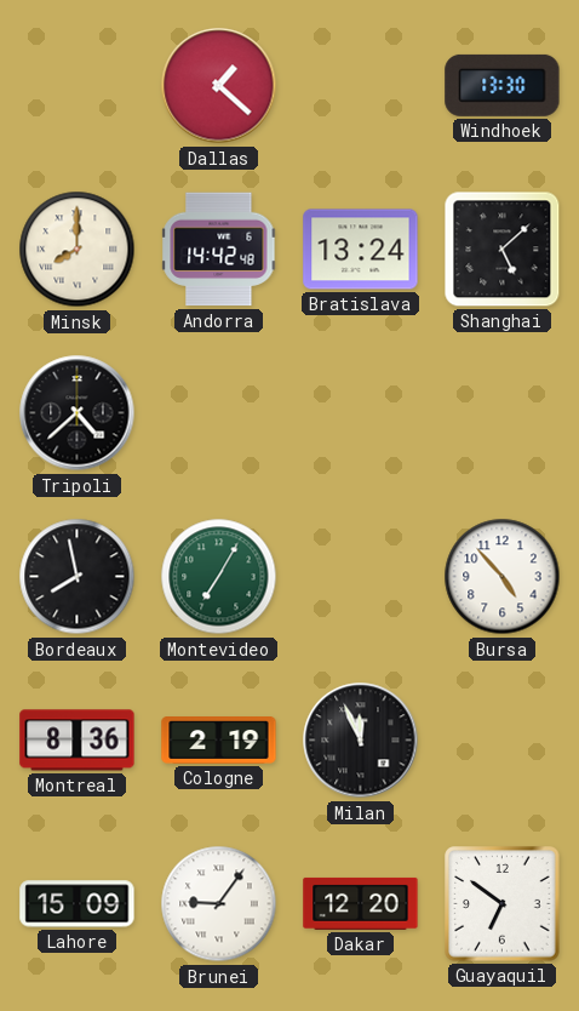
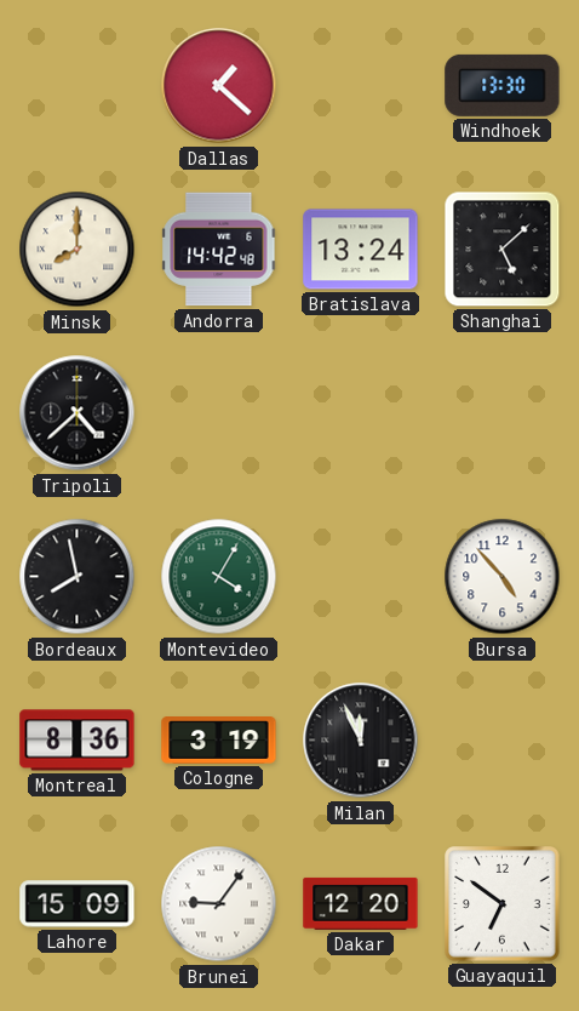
Montevideo: 7:05 -> 4:05
Cologne: 2:19 -> 3:19
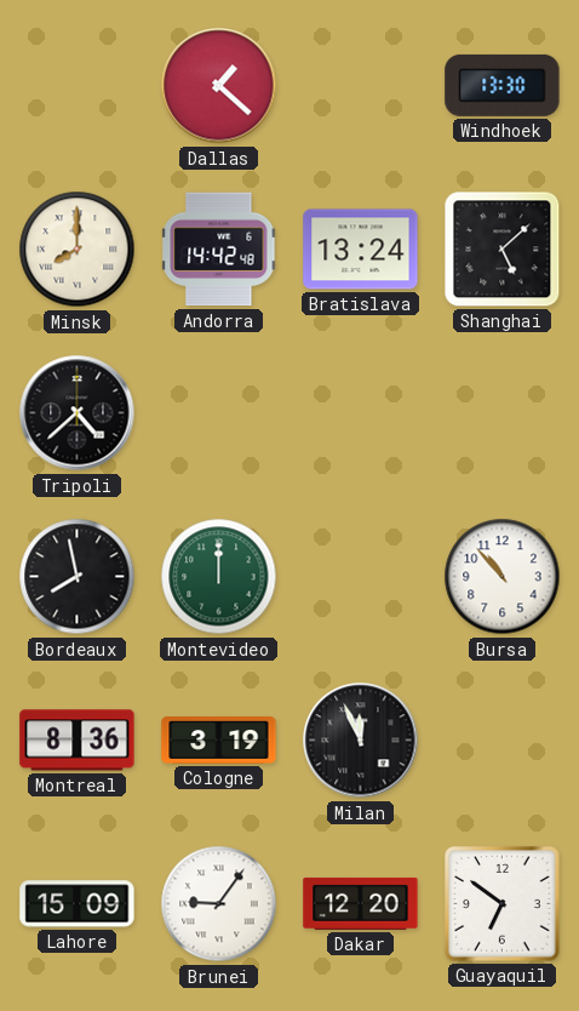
Montevideo: 4:05 -> 12:00
Bursa: 4:53 -> 10:53
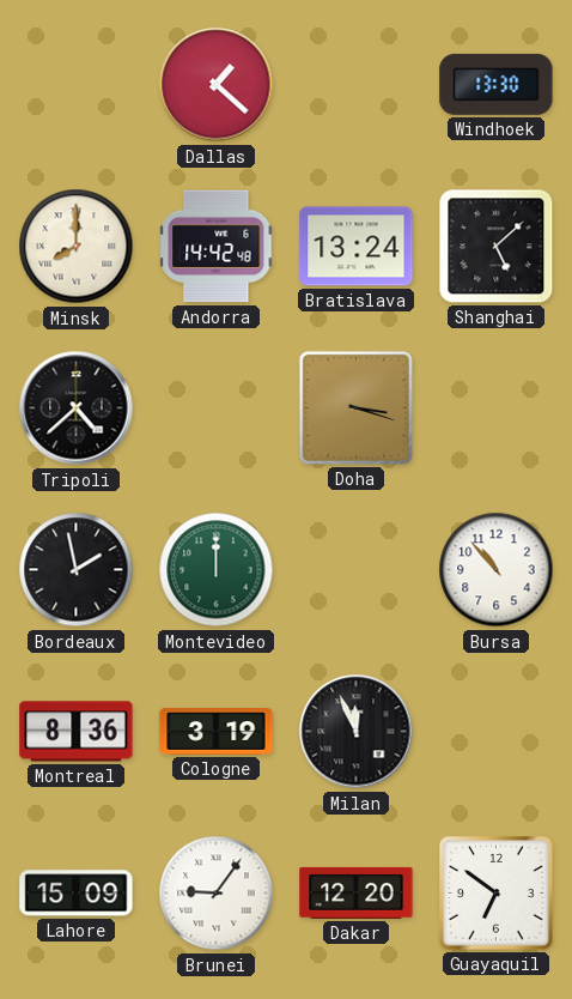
Doha: none -> 3:18
Bordeaux: 7:58 -> 1:58
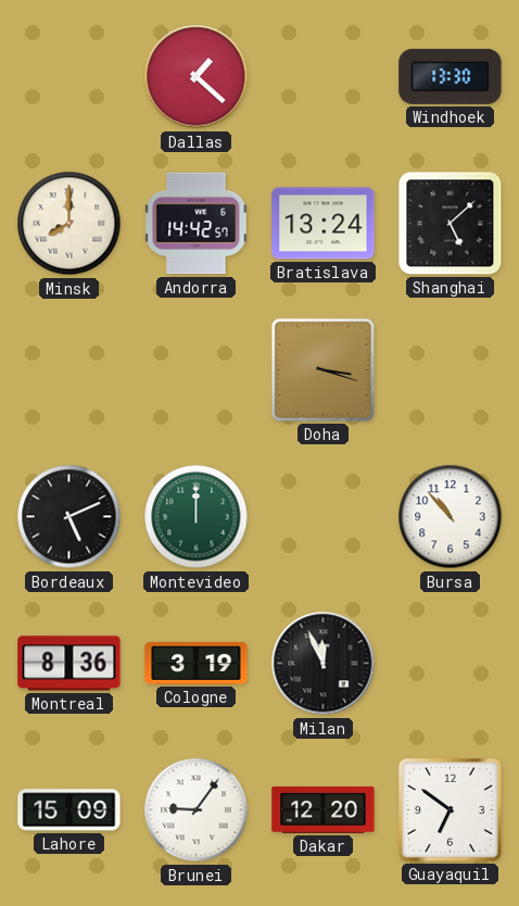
Andorra: 14:42:48 -> 14:42:57
Tripoli: 4:38 -> none
Bordeaux: 1:58 -> 5:11
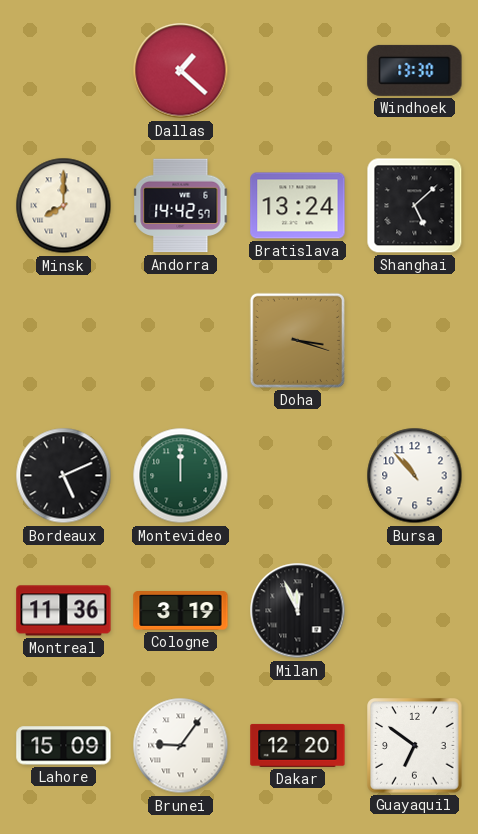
Montreal: 8:36 -> 11:36
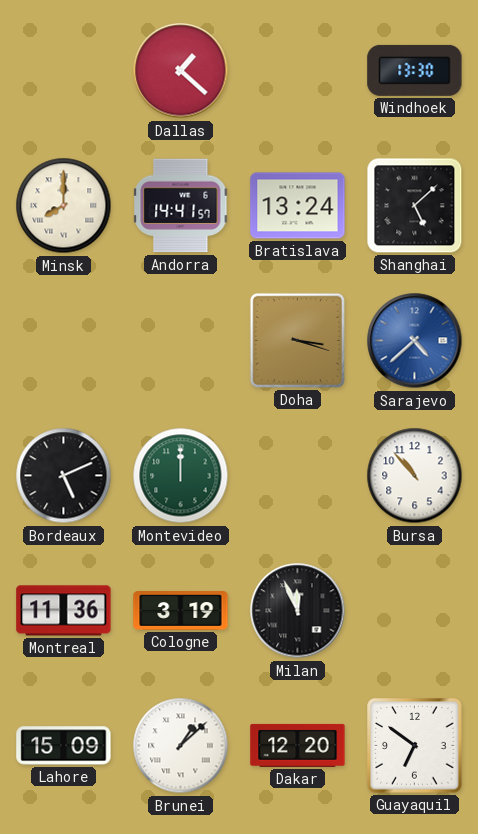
Andorra: 14:42 -> 14:41
Sarajevo: none -> 4:38
Brunei: 9:06 -> 1:08
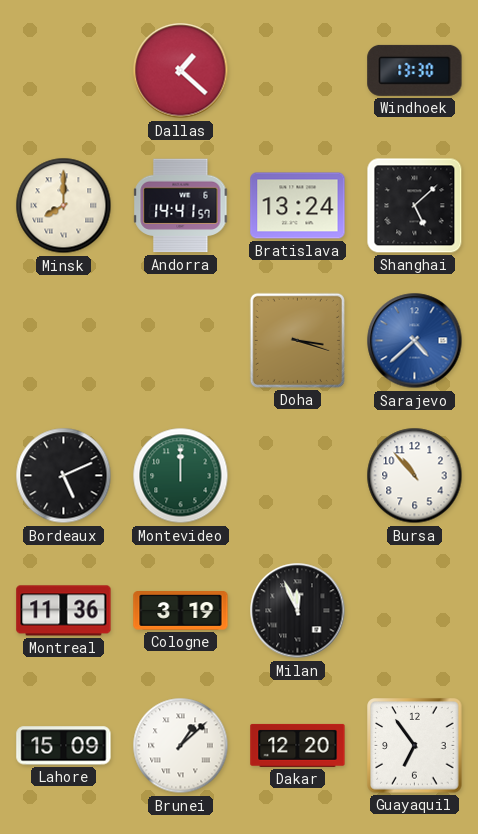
Guayaquil: 6:51 -> 6:54
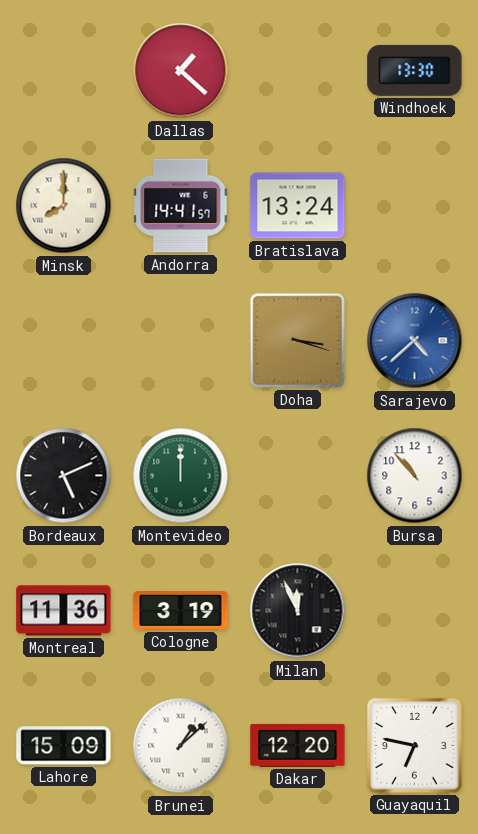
Shanghai: 5:08 -> none
Guayaquil: 6:54 -> 6:47
